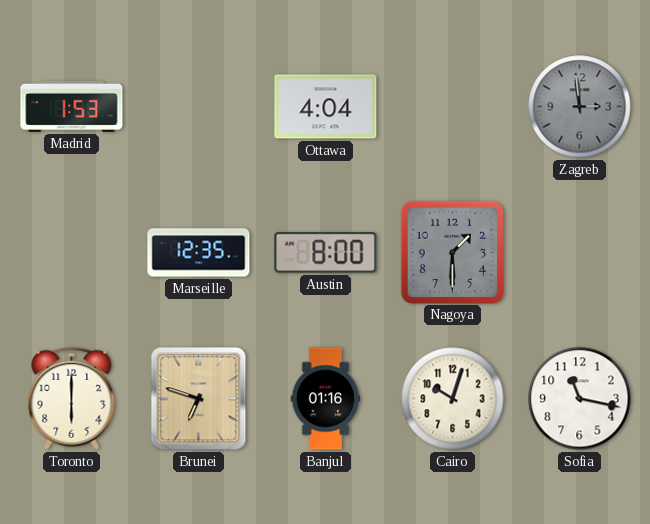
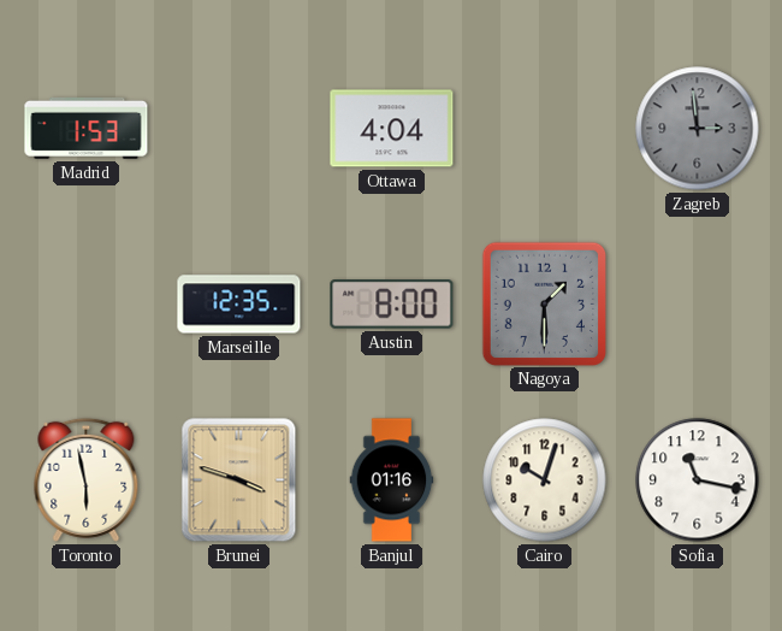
Toronto: 6:00 -> 5:58
Brunei: 6:48 -> 3:48
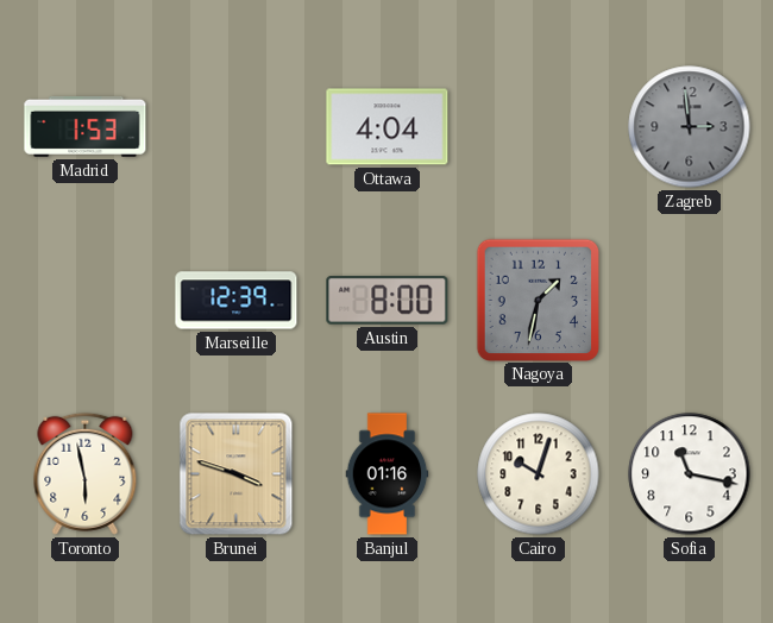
Marseille: 12:35 -> 12:39
Nagoya: 1:30 -> 1:32
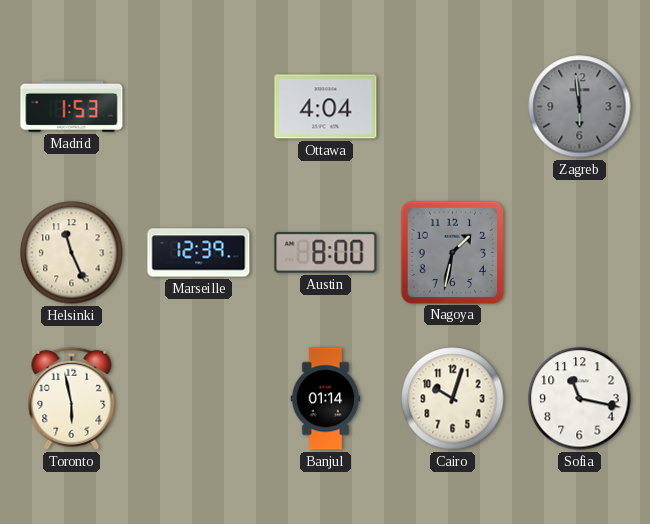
Zagreb: 2:59 -> 5:59
Helsinki: none -> 11:26
Brunei: 3:48 -> none
Banjul: 01:16 -> 01:14
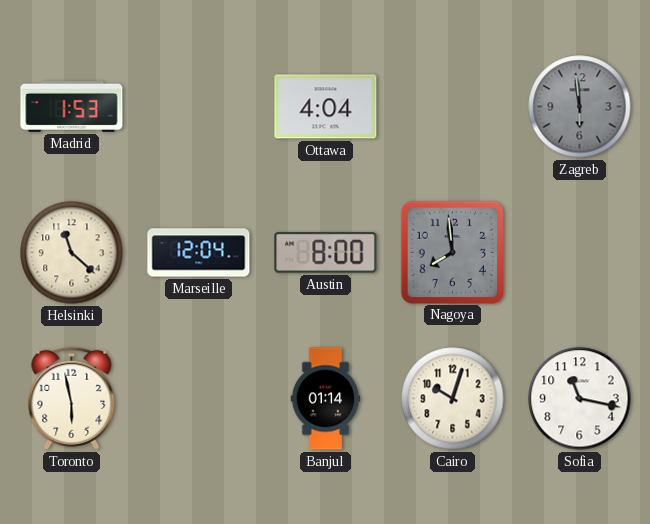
Helsinki: 11:26 -> 11:22
Marseille: 12:39 -> 12:04
Nagoya: 1:32 -> 7:59
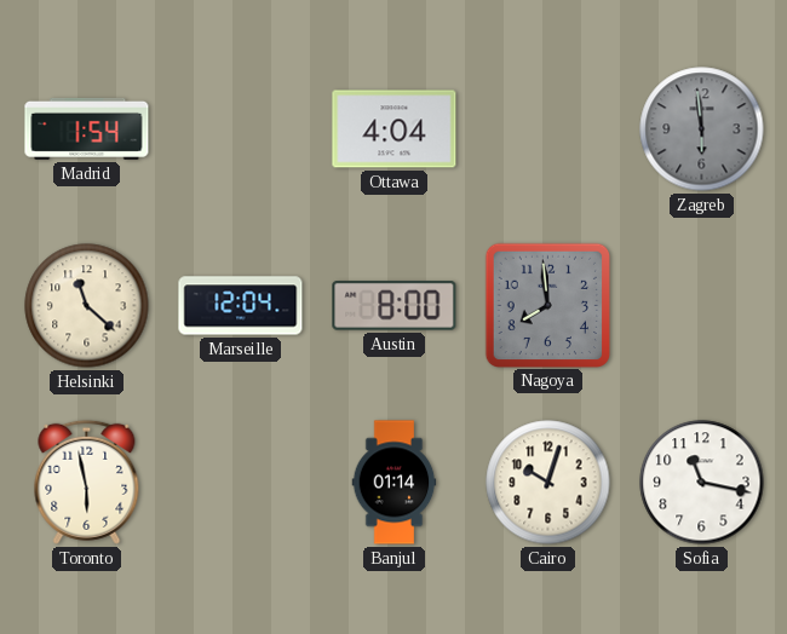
Madrid: 1:53 -> 1:54
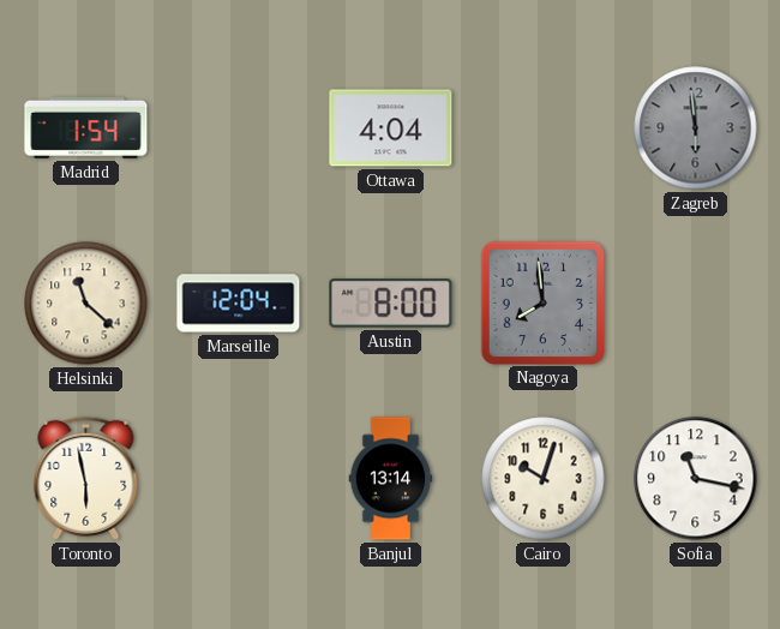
Banjul: 01:14 -> 13:14
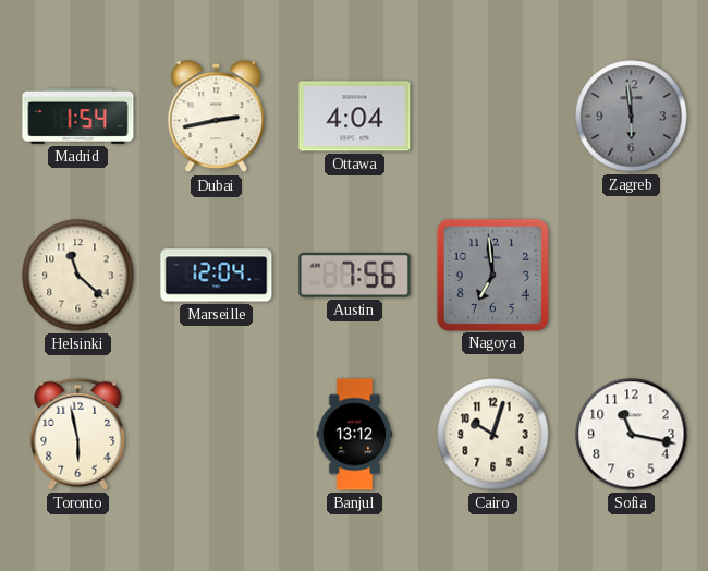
Dubai: none -> 2:43
Austin: 8:00 -> 7:56
Nagoya: 7:59 -> 6:59
Banjul: 13:14 -> 13:12
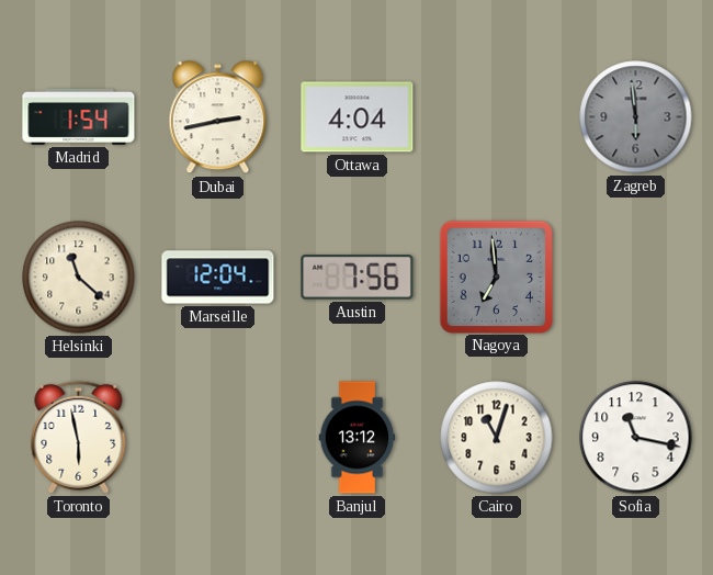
Cairo: 10:03 -> 11:03
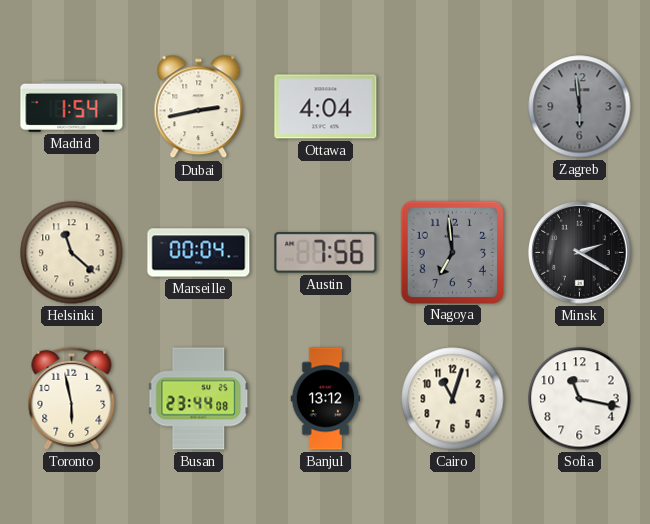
Marseille: 12:04 -> 00:04
Minsk: none -> 2:20
Busan: none -> 23:44
